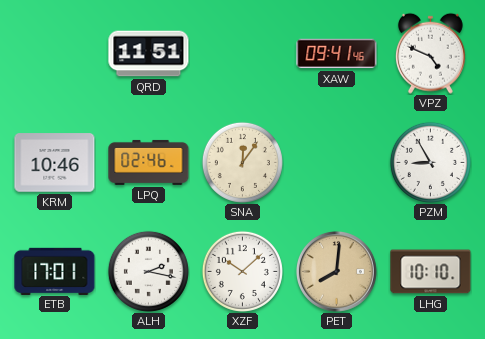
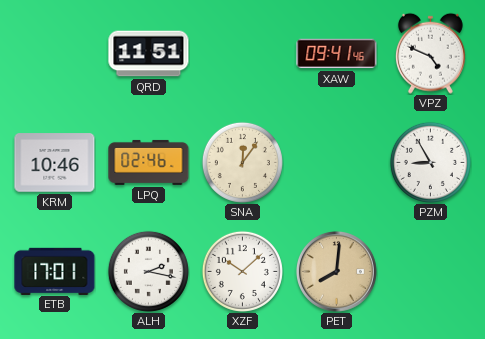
LHG: 10:10 -> none
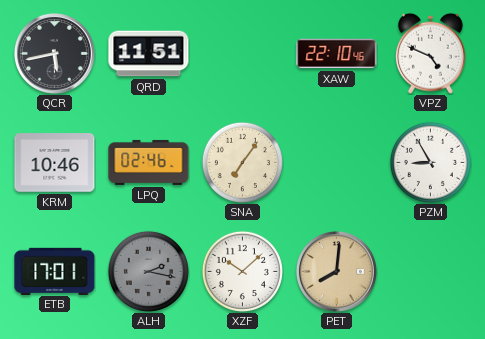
QCR: none -> 5:43
XAW: 09:41 -> 22:10
SNA: 12:06 -> 7:06
ALH dial: white -> grey
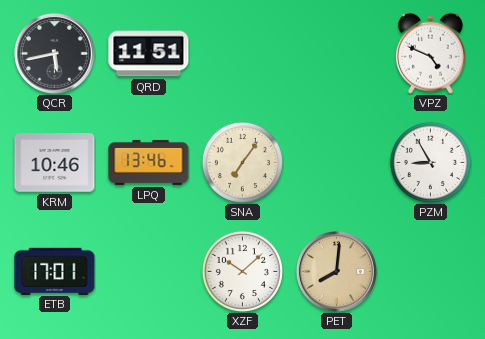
XAW: 22:10 -> none
LPQ: 02:46 -> 13:46
ALH: 2:17 -> none
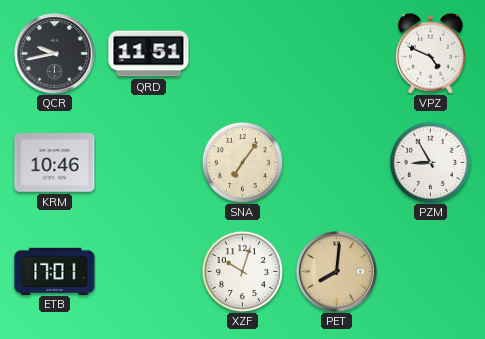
QCR: 5:43 -> 9:43
LPQ: 13:46 -> none
XZF: 10:08 -> 10:03
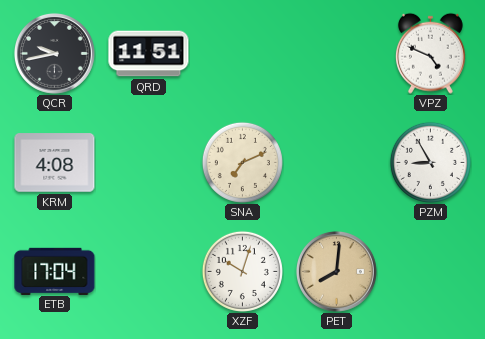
KRM: 10:46 -> 4:08
SNA: 7:06 -> 7:11
ETB: 17:01 -> 17:04
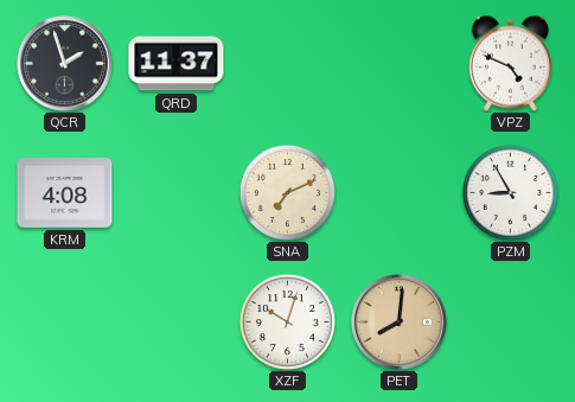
QCR: 9:43 -> 1:57
QRD: 11:51 -> 11:37
ETB: 17:04 -> none
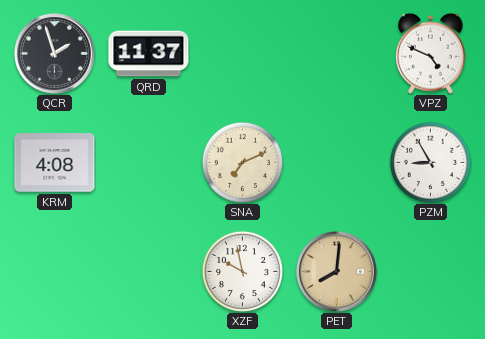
XZF: 10:03 -> 9:58
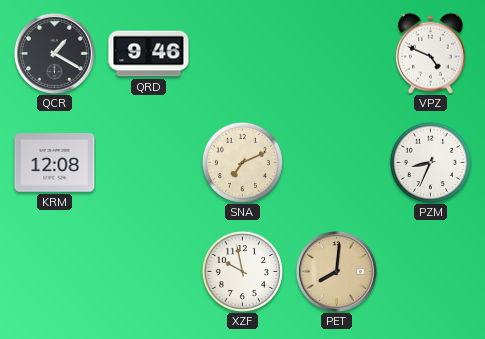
QCR: 1:57 -> 1:20
QRD: 11:37 -> 9:46
KRM: 4:08 -> 12:08
PZM: 8:55 -> 8:34
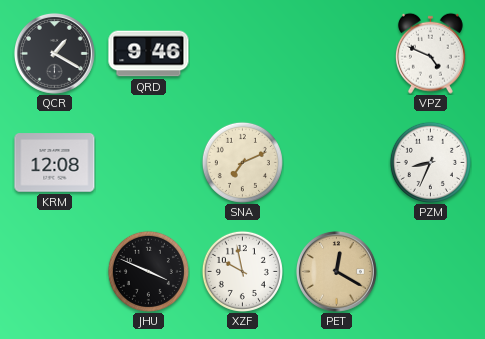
JHU: none -> 3:49
PET: 8:01 -> 12:20
